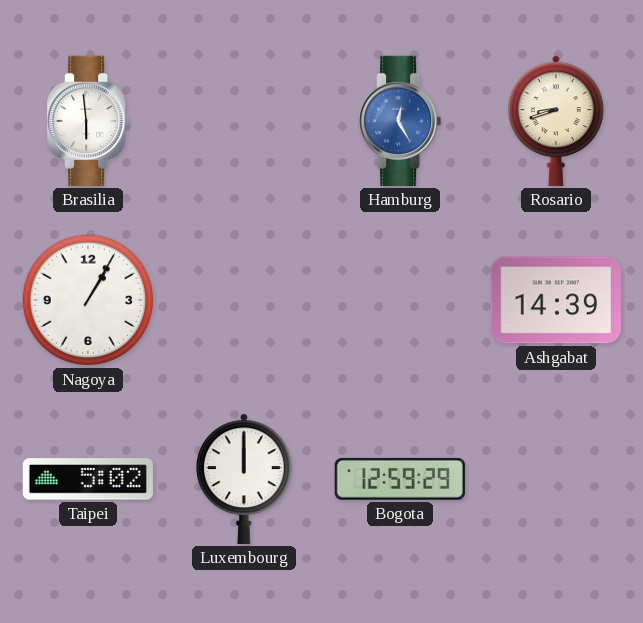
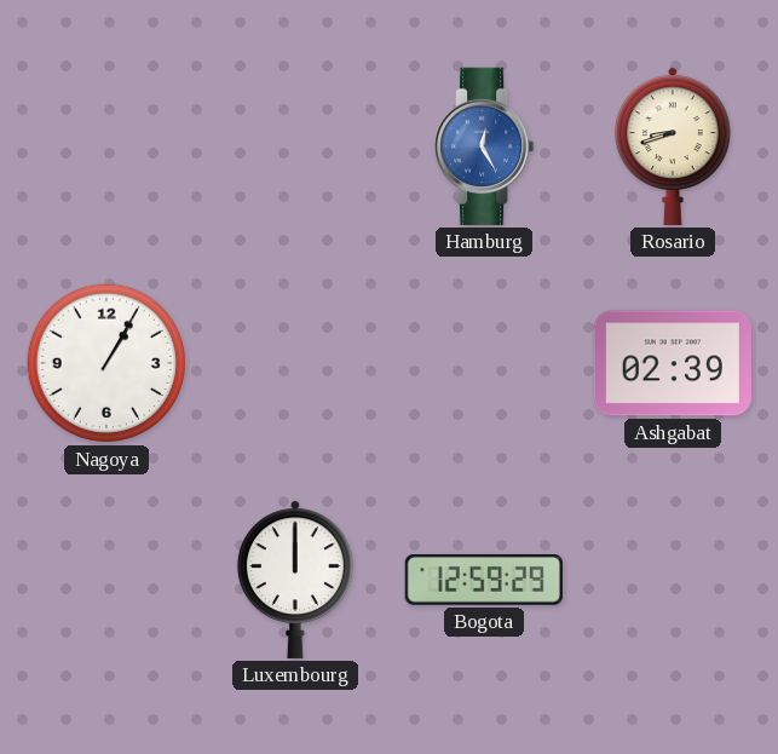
Brasilia: 5:59 -> none
Ashgabat: 14:39 -> 02:39
Taipei: 5:02 -> none
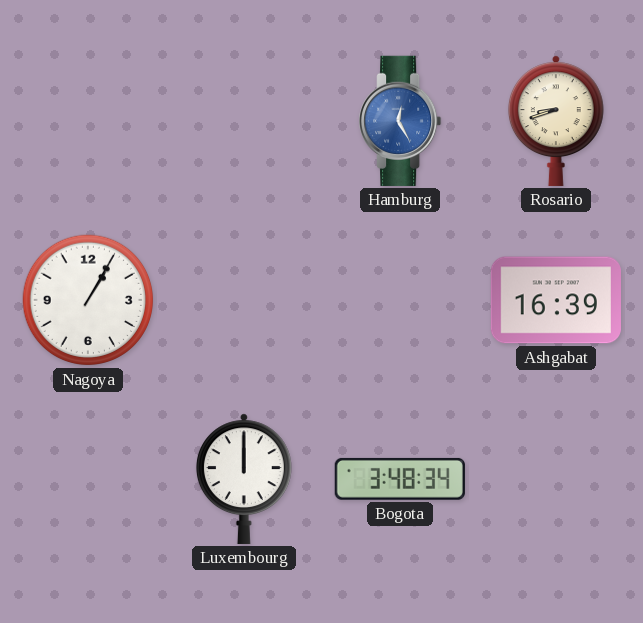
Ashgabat: 02:39 -> 16:39
Bogota: 12:59 -> 3:48
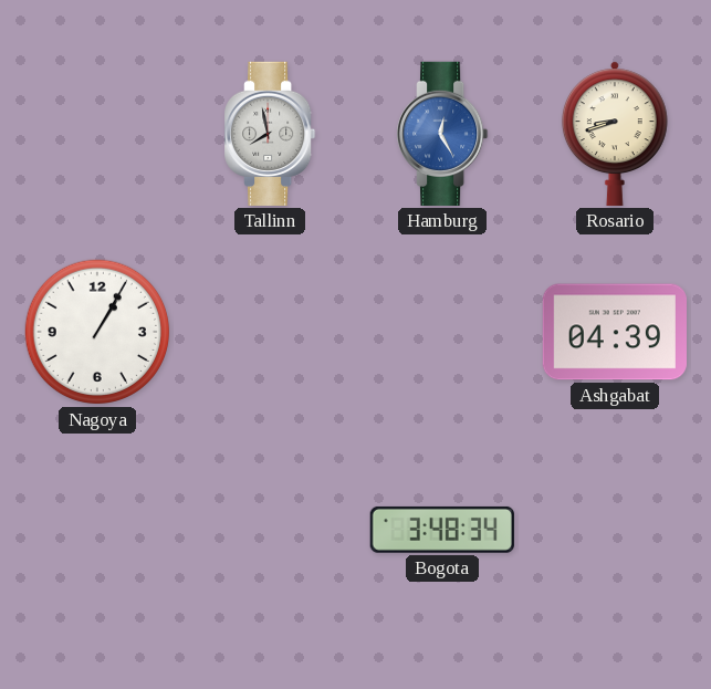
Tallinn: none -> 7:58
Ashgabat: 16:39 -> 04:39
Luxembourg: 12:00 -> none
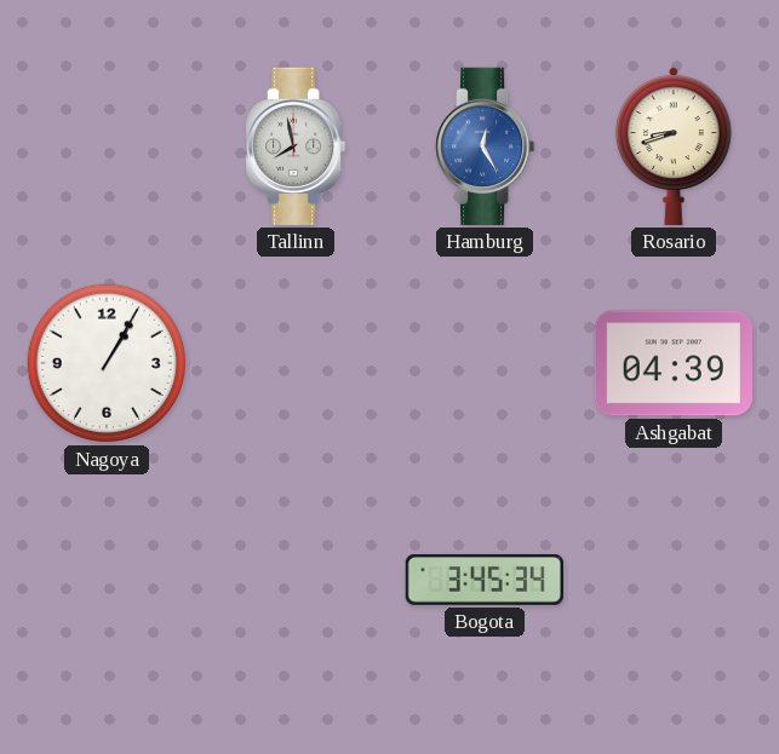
Bogota: 3:48 -> 3:45
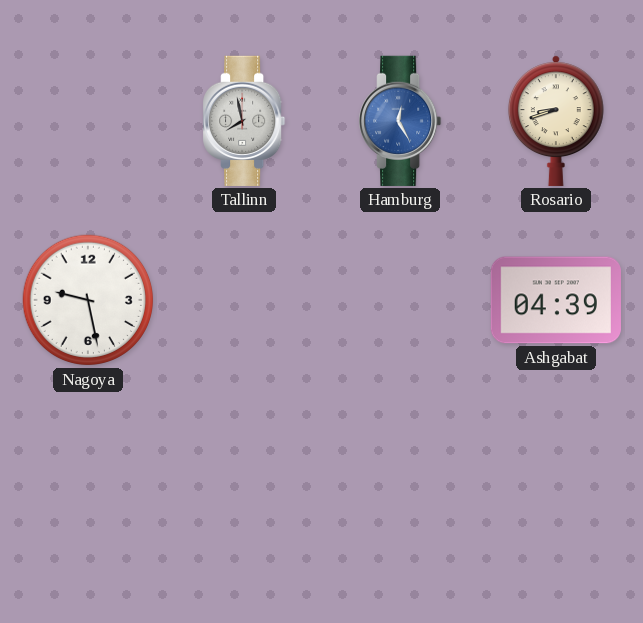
Nagoya: 1:05 -> 9:28
Bogota: 3:45 -> none
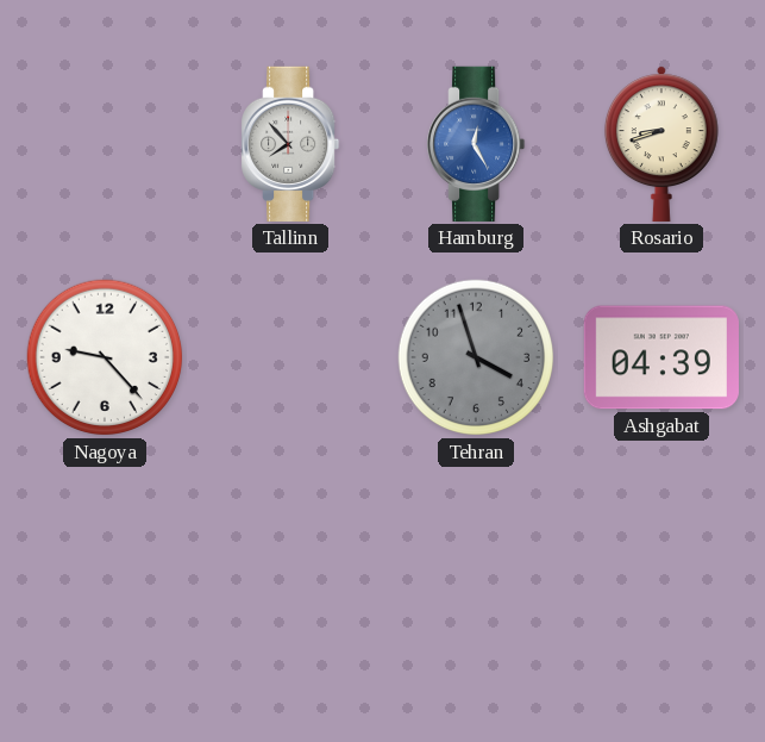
Tallinn: 7:58 -> 7:53
Nagoya: 9:28 -> 9:23
Tehran: none -> 3:57
